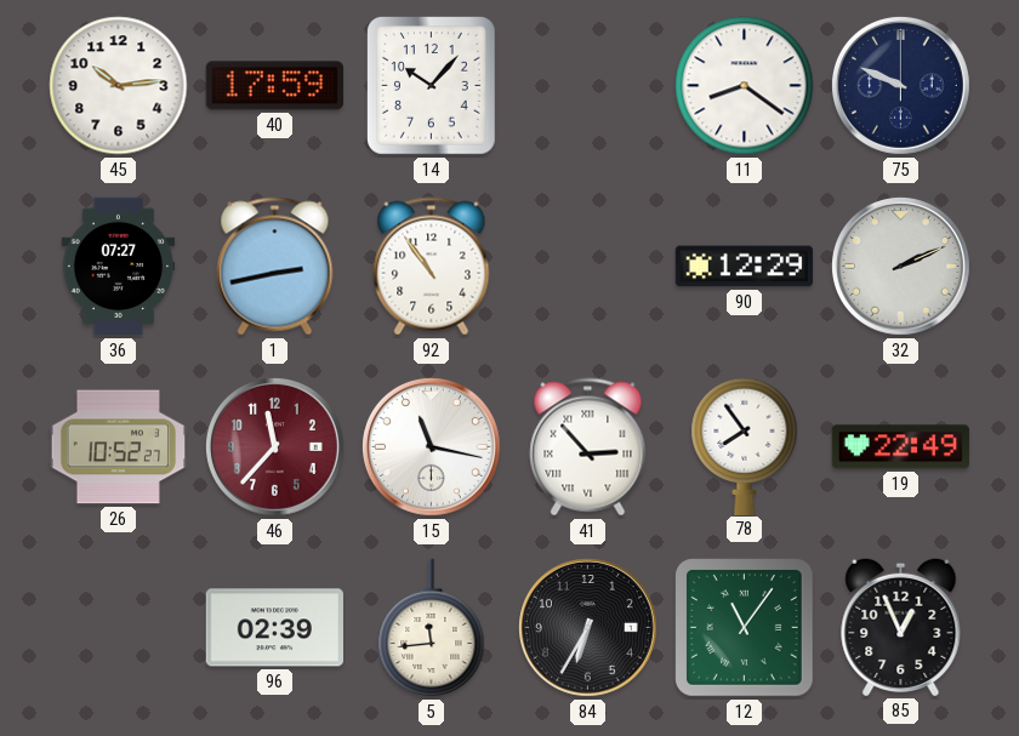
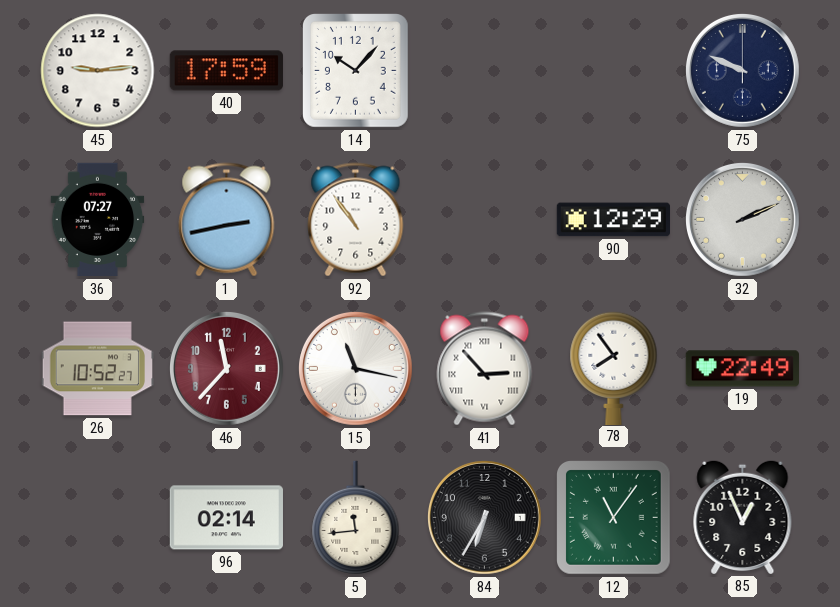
45: 10:14 -> 9:14
11: 8:21 -> none
96: 02:39 -> 02:14
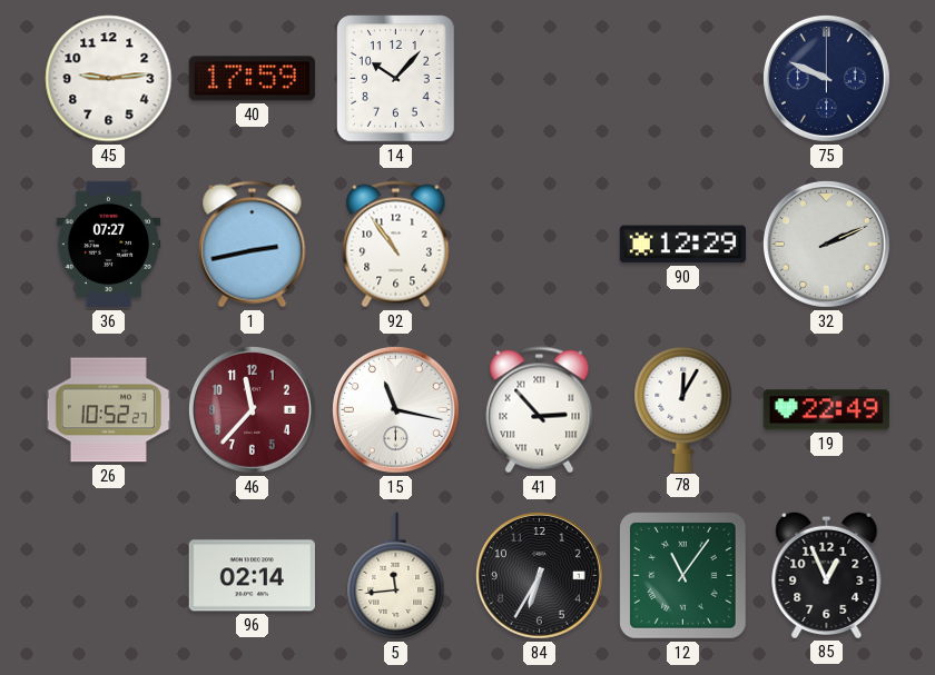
78: 7:54 -> 12:05
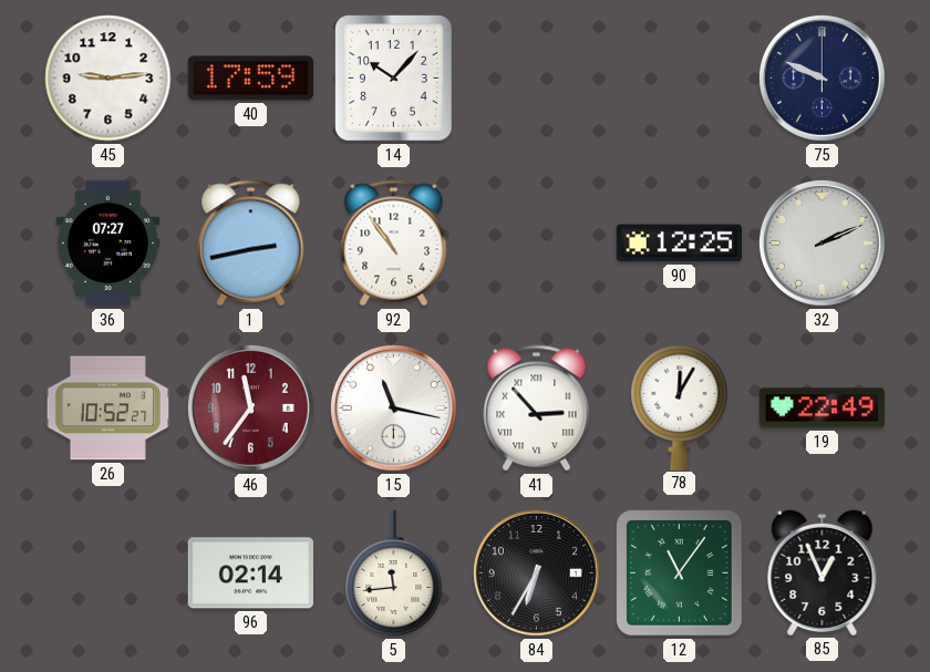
90: 12:29 -> 12:25
46: 11:37 -> 11:36
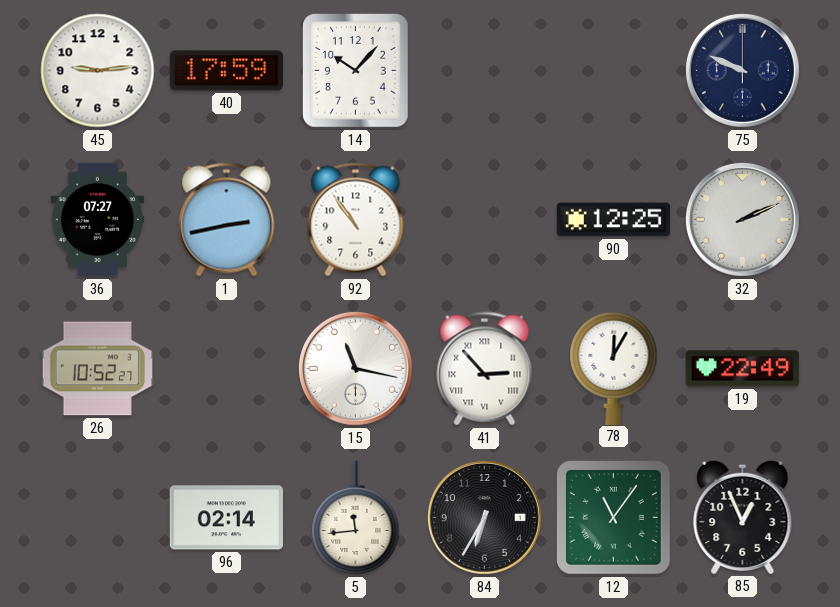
46: 11:36 -> none
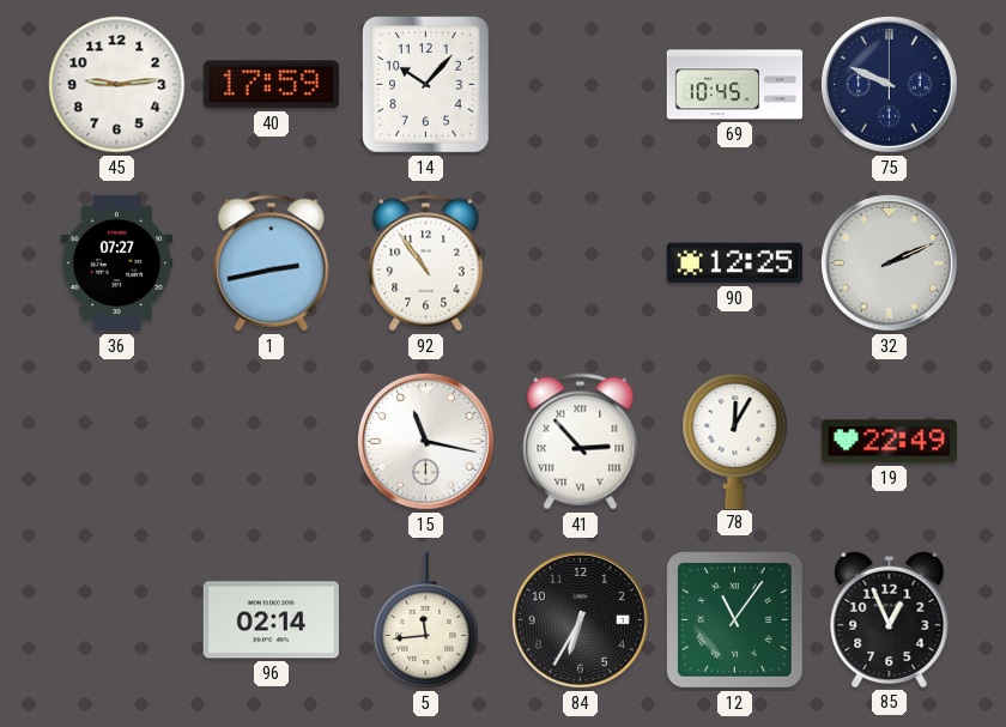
69: none -> 10:45
26: 10:52 -> none
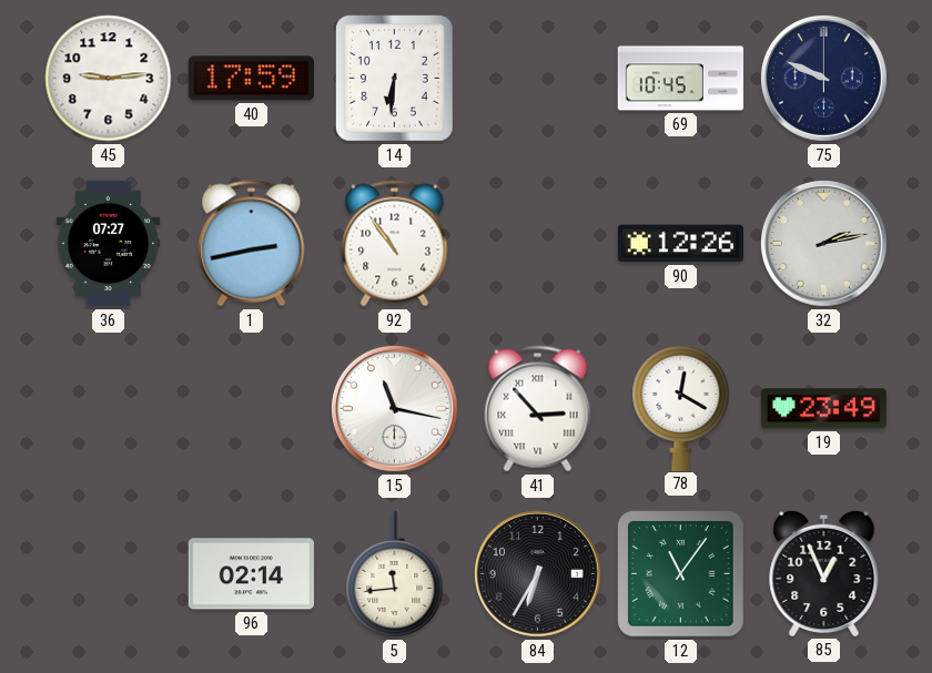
14: 10:07 -> 6:31
90: 12:25 -> 12:26
32: 2:11 -> 2:13
78: 12:05 -> 12:20
19: 22:49 -> 23:49
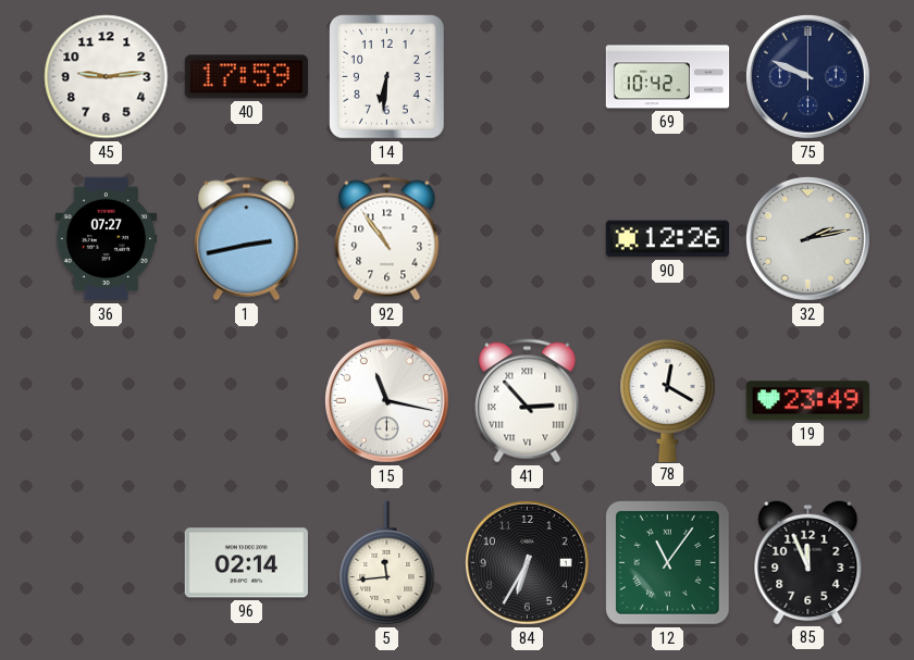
69: 10:45 -> 10:42
85: 12:56 -> 11:56
